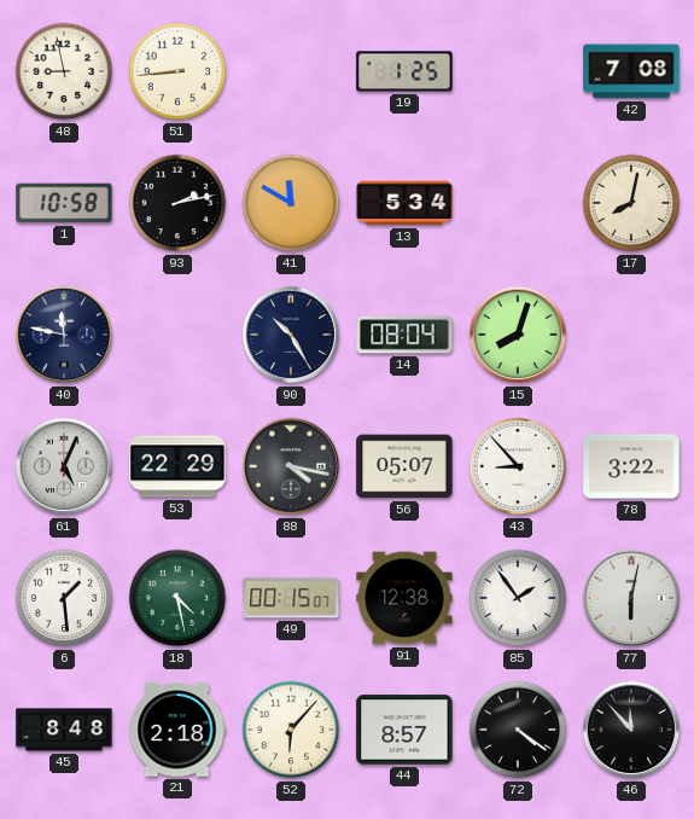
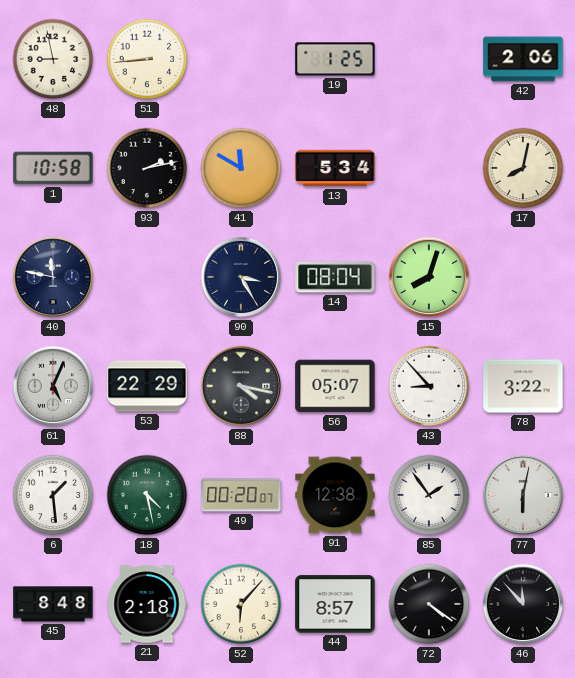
42: 7:08 -> 2:06
90: 10:25 -> 3:25
49: 00:15 -> 00:20
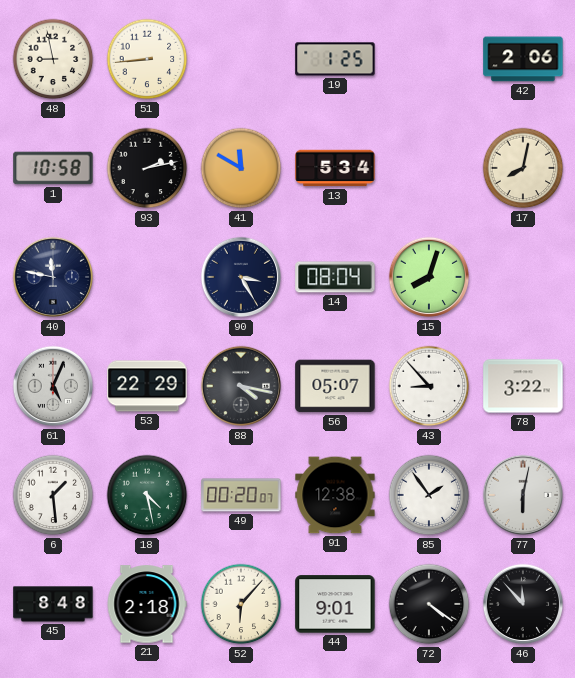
44: 8:57 -> 9:01
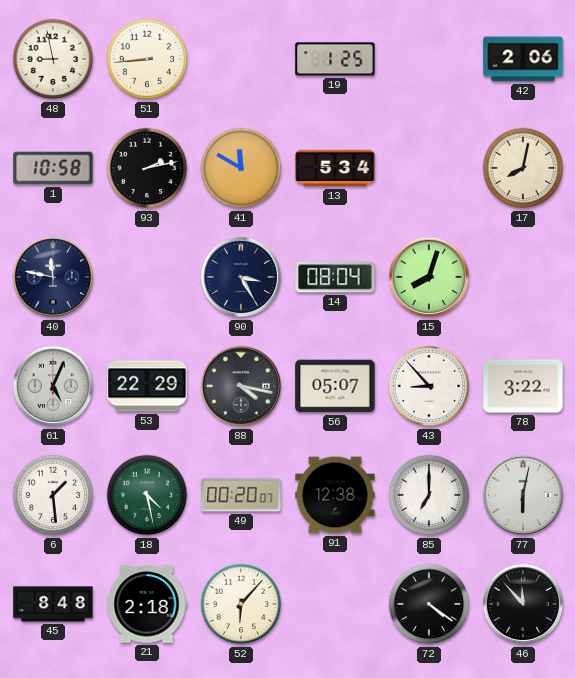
85: 1:54 -> 7:00
44: 9:01 -> none
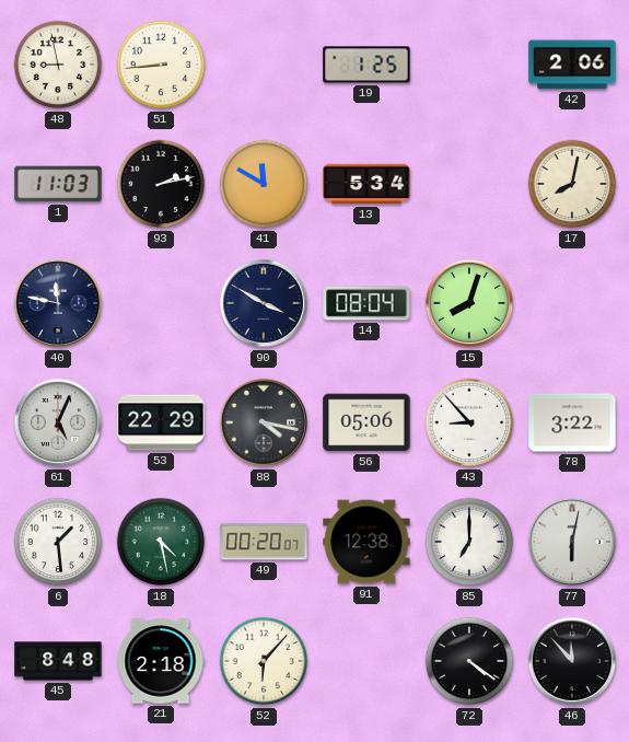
1: 10:58 -> 11:03
90: 3:25 -> 3:50
56: 05:07 -> 05:06
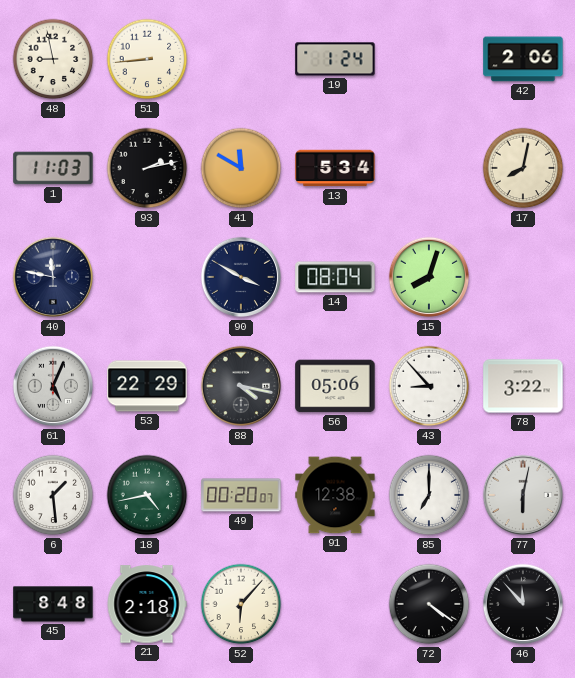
19: 1:25 -> 1:24
18: 4:28 -> 4:43
